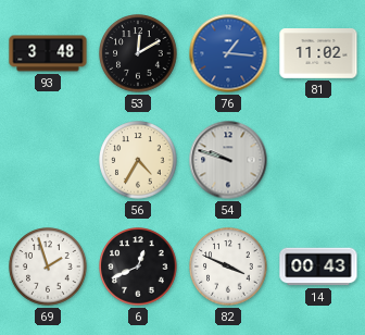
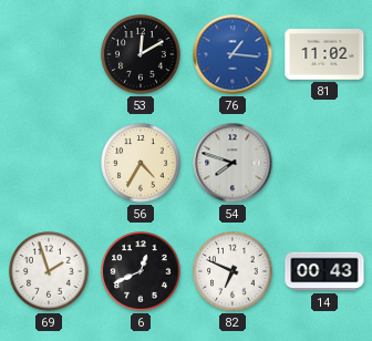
93: 3:48 -> none
54: 9:48 -> 7:48
82: 3:49 -> 6:49
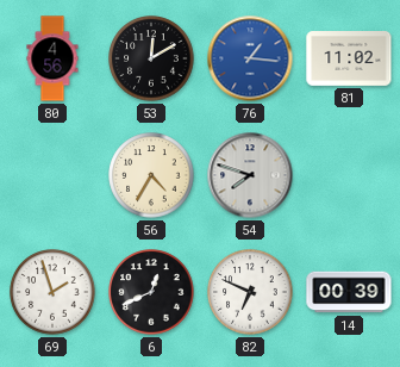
80: none -> 4:56
14: 00:43 -> 00:39
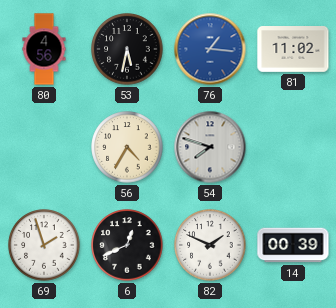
53: 12:10 -> 5:32
82: 6:49 -> 1:49
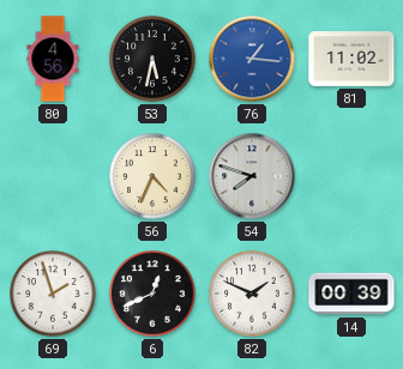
56: 4:35 -> 4:34
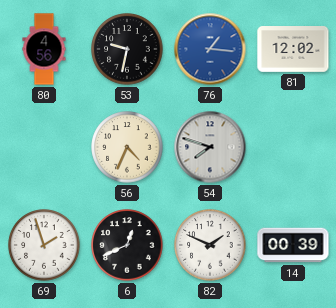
53: 5:32 -> 9:32
81: 11:02 -> 12:02
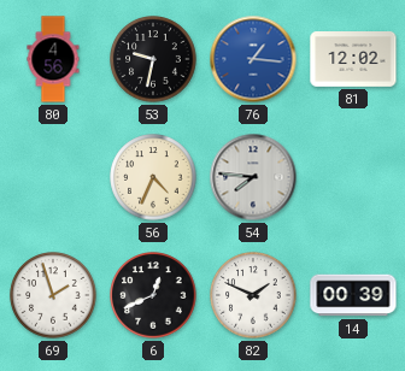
54: 7:48 -> 7:46
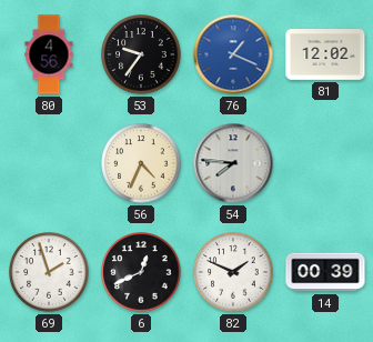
53: 9:32 -> 9:36
76: 1:16 -> 1:19
